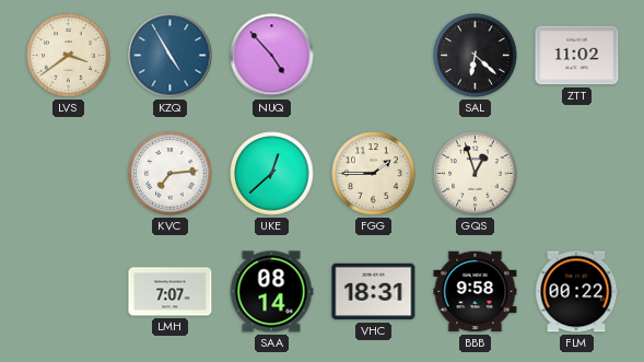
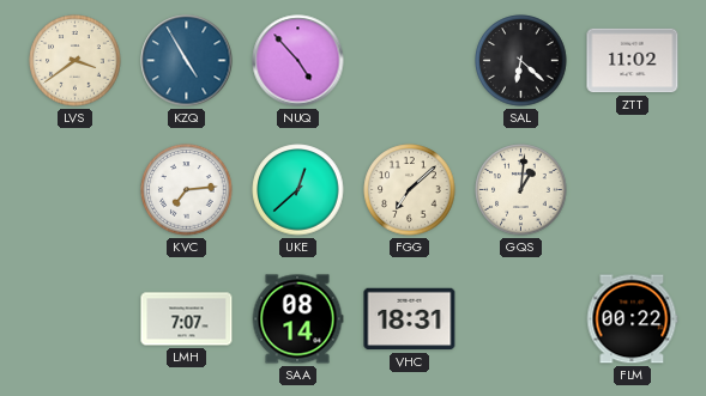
FGG: 1:45 -> 7:08
GQS: 12:57 -> 1:01
BBB: 9:58 -> none
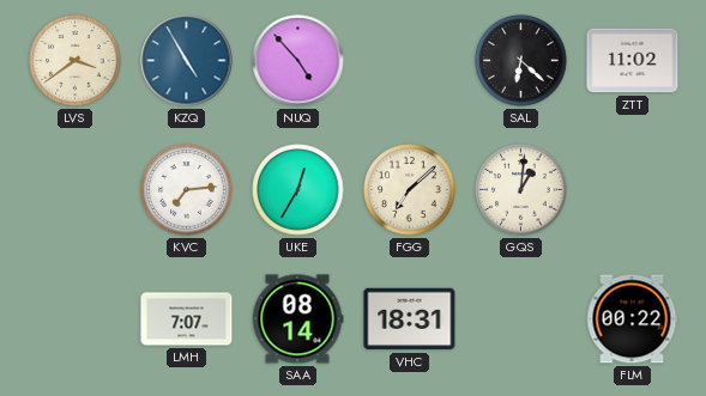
UKE: 12:38 -> 12:35
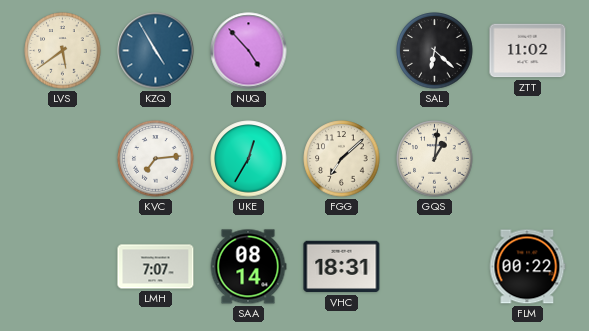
LVS: 3:39 -> 5:39
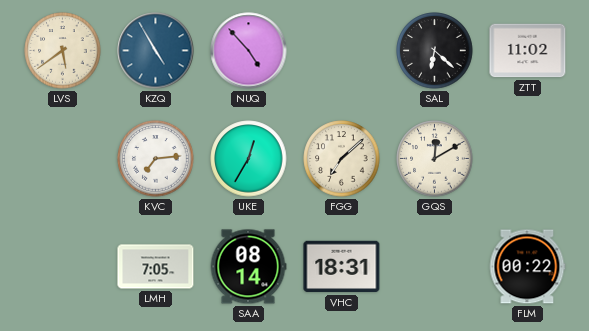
GQS: 1:01 -> 12:10
LMH: 7:07 -> 7:05
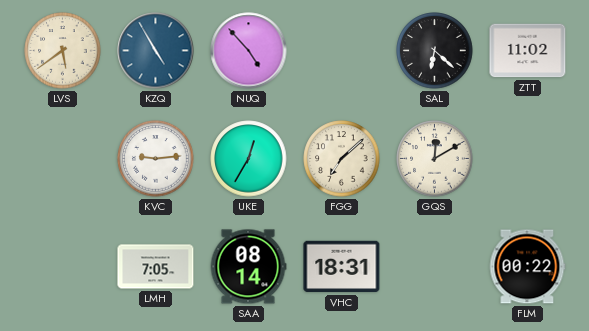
KVC: 7:14 -> 9:14
